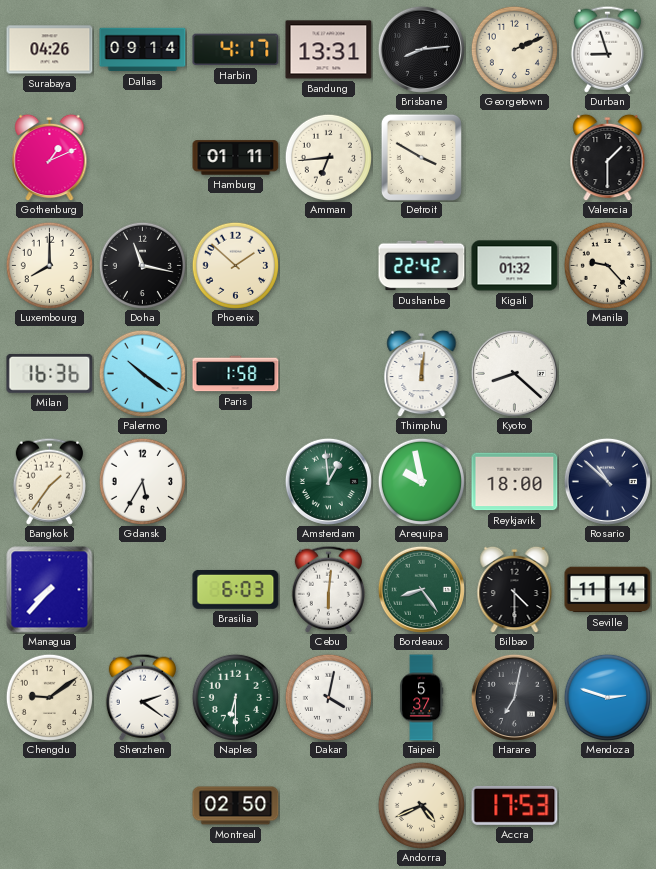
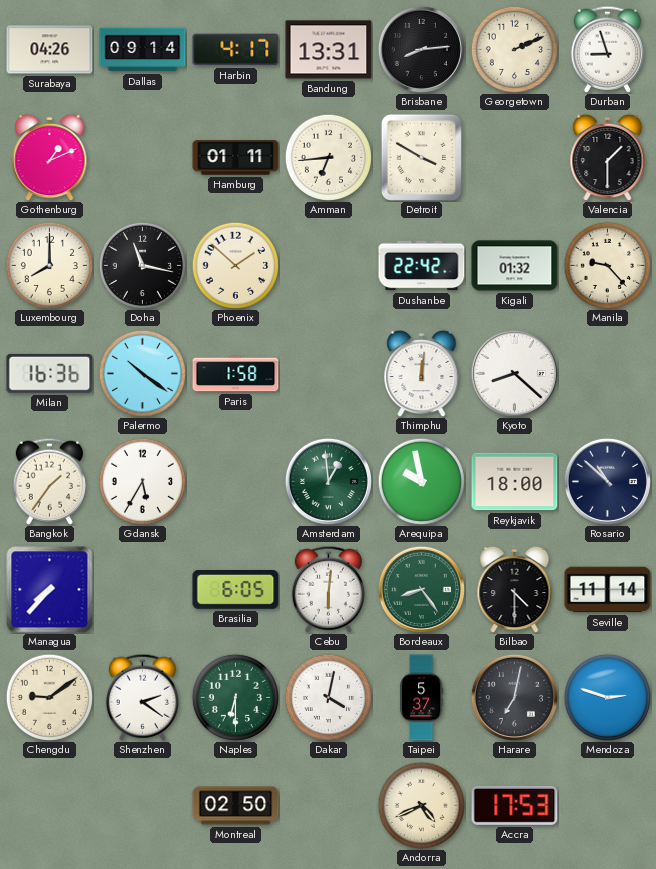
Brasilia: 6:03 -> 6:05
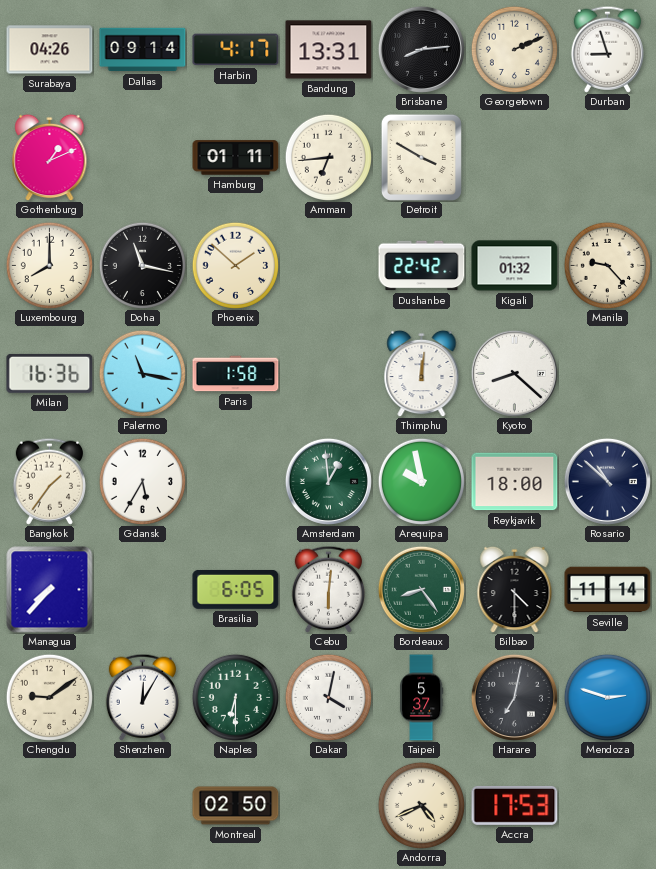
Valencia: 1:30 -> none
Palermo: 10:21 -> 11:17
Shenzhen: 2:21 -> 12:05
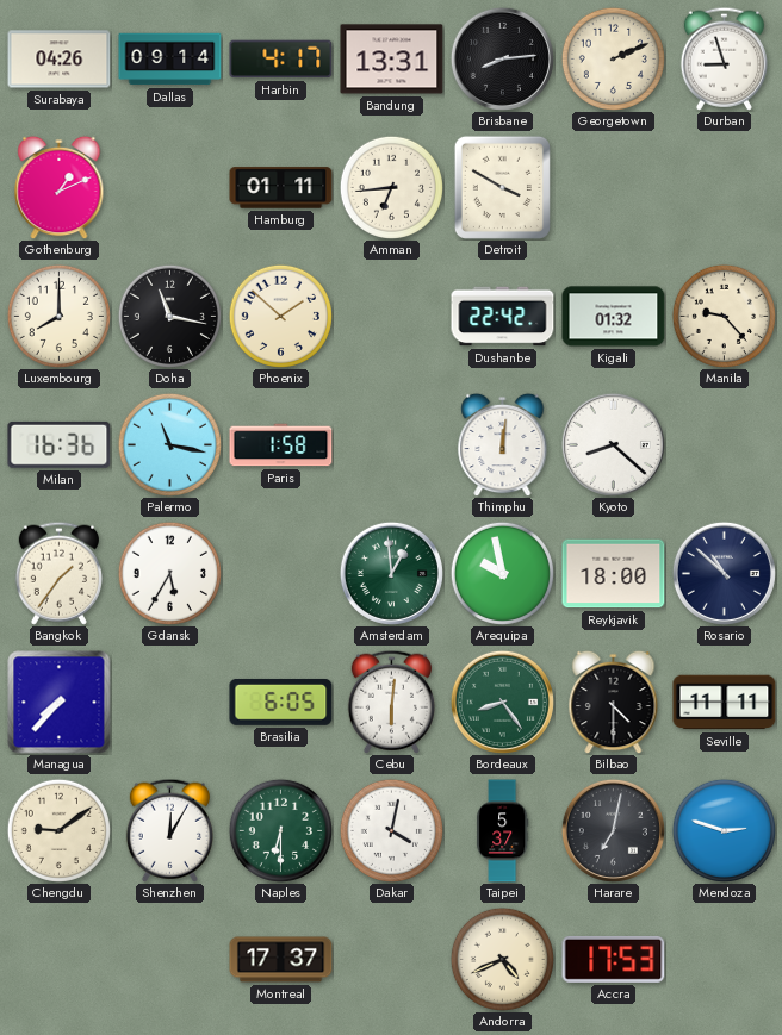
Seville: 11:14 -> 11:11
Montreal: 02:50 -> 17:37
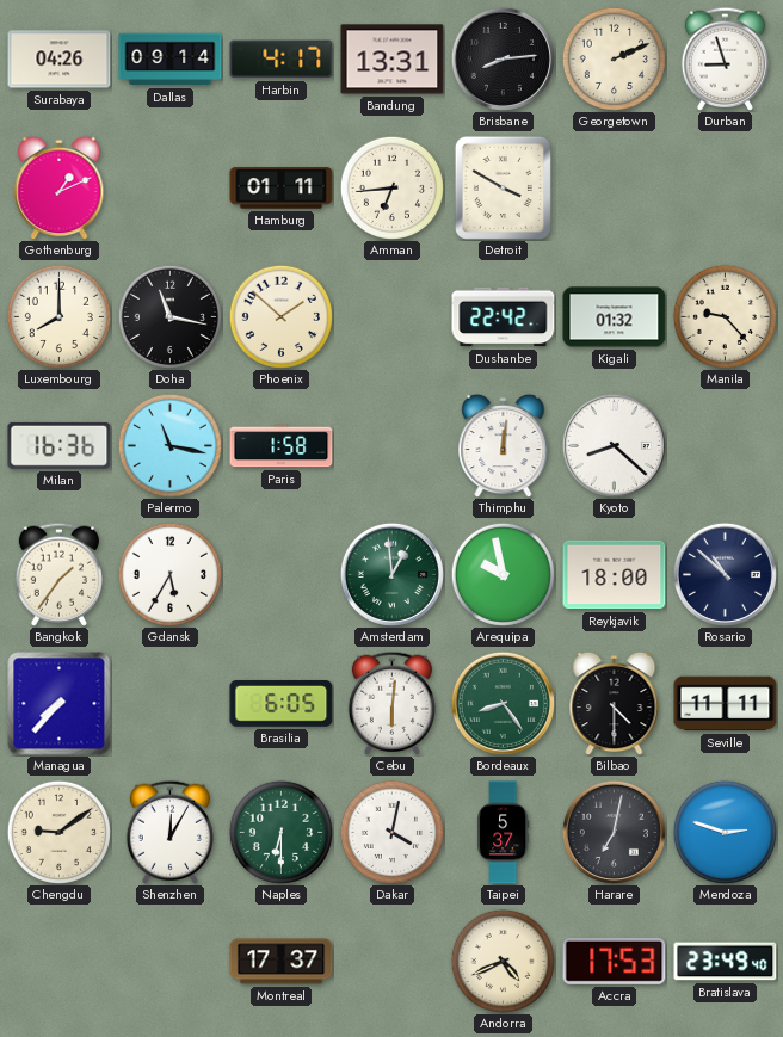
Bratislava: none -> 23:49
